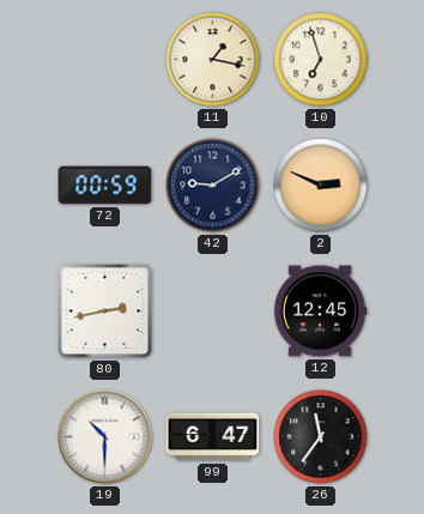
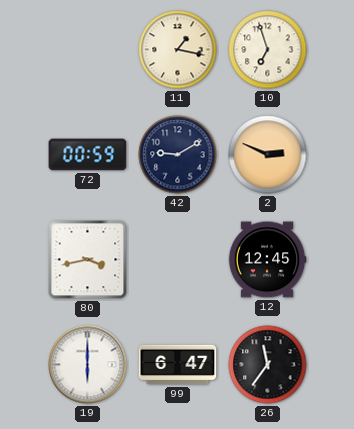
80: 2:43 -> 3:43
19: 10:30 -> 6:00
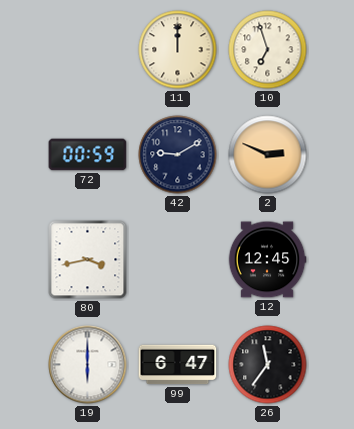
11: 1:17 -> 12:00
